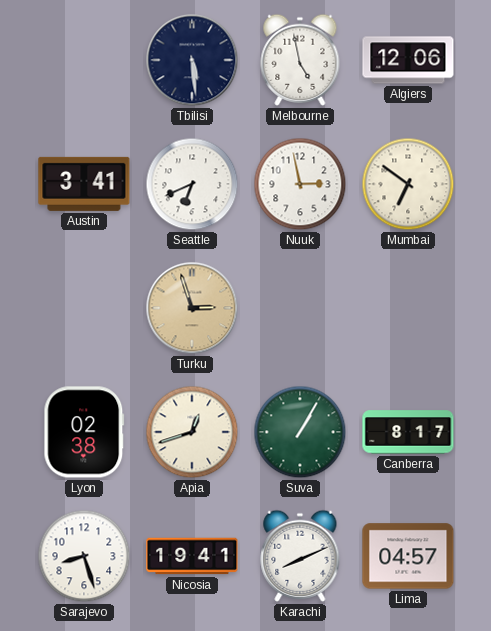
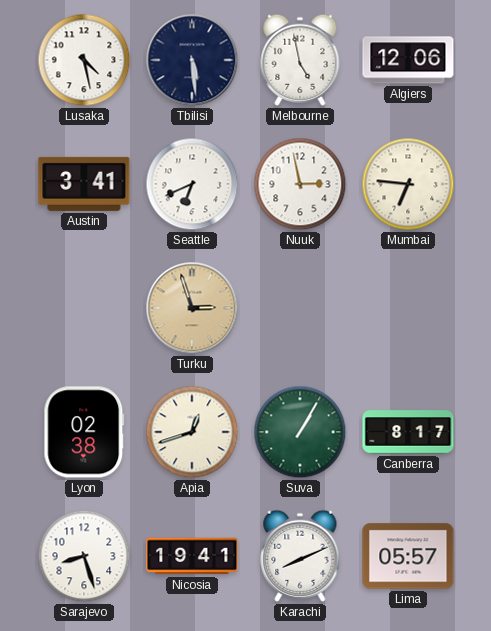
Lusaka: none -> 4:28
Mumbai: 6:51 -> 6:46
Lima: 04:57 -> 05:57
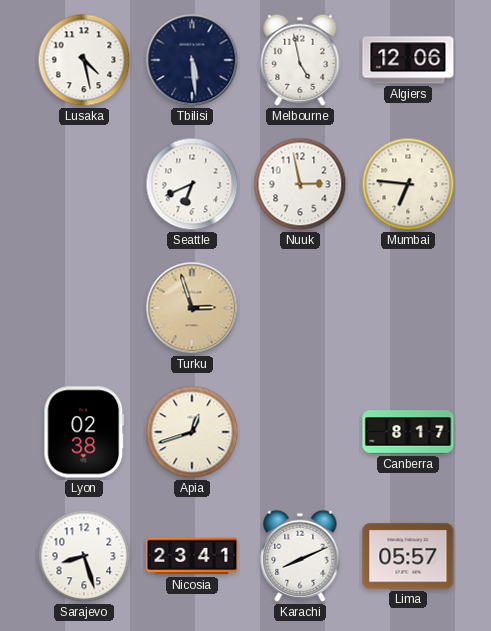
Austin: 3:41 -> none
Suva: 1:05 -> none
Nicosia: 19:41 -> 23:41
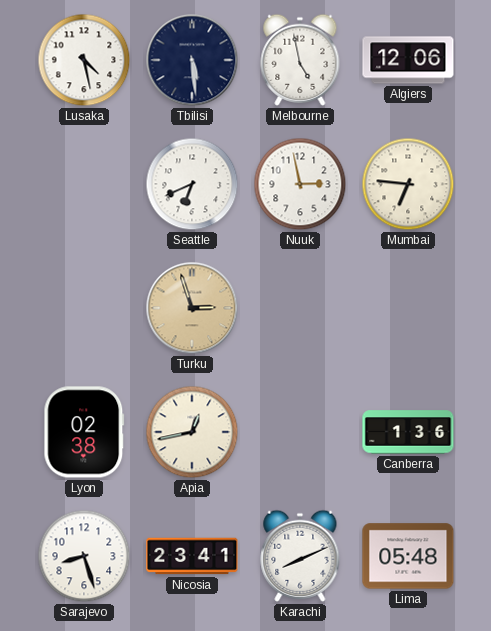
Apia: 12:42 -> 12:43
Canberra: 8:17 -> 1:36
Lima: 05:57 -> 05:48
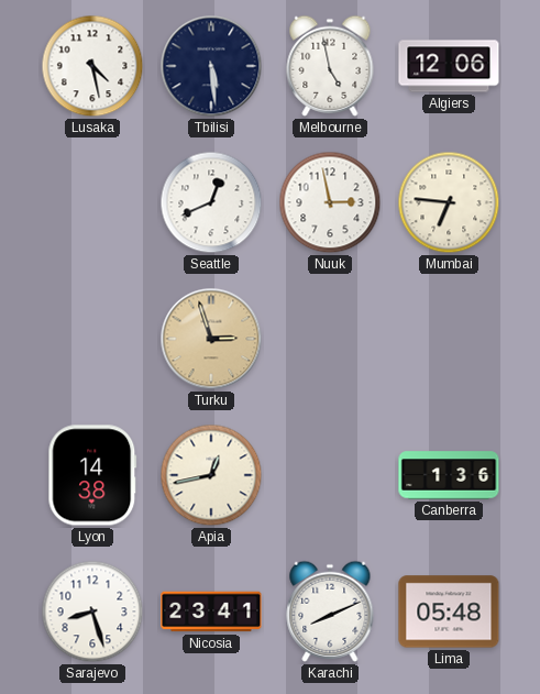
Seattle: 6:41 -> 12:41
Lyon: 02:38 -> 14:38
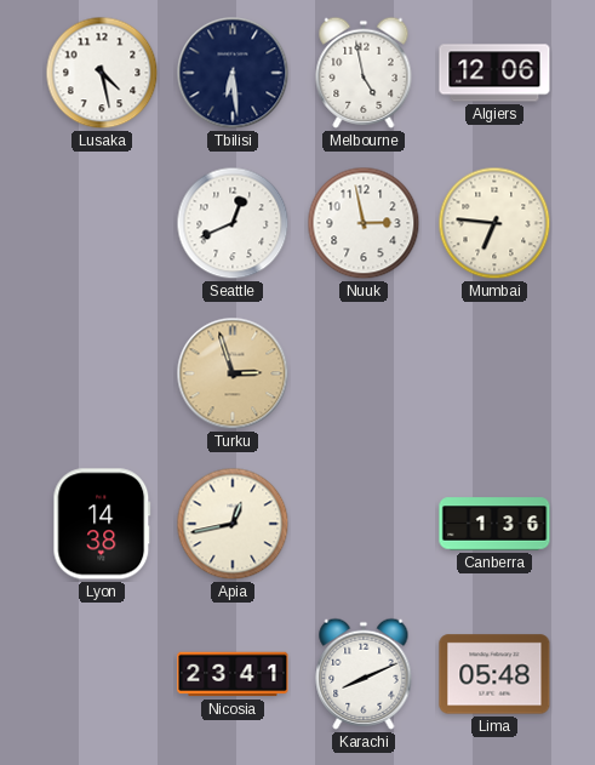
Tbilisi: 5:29 -> 6:29
Sarajevo: 8:27 -> none
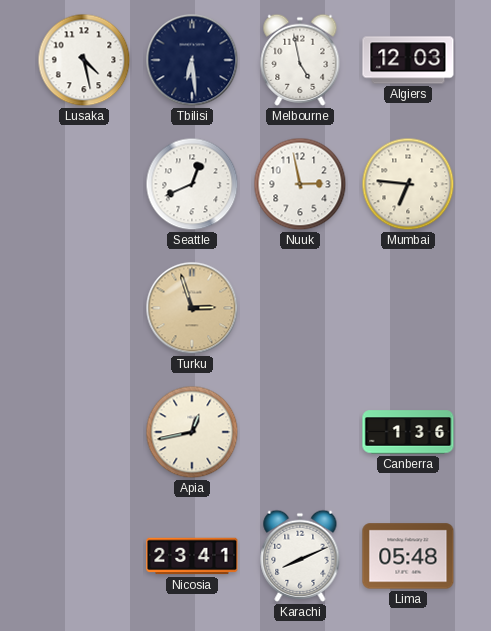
Algiers: 12:06 -> 12:03
Lyon: 14:38 -> none
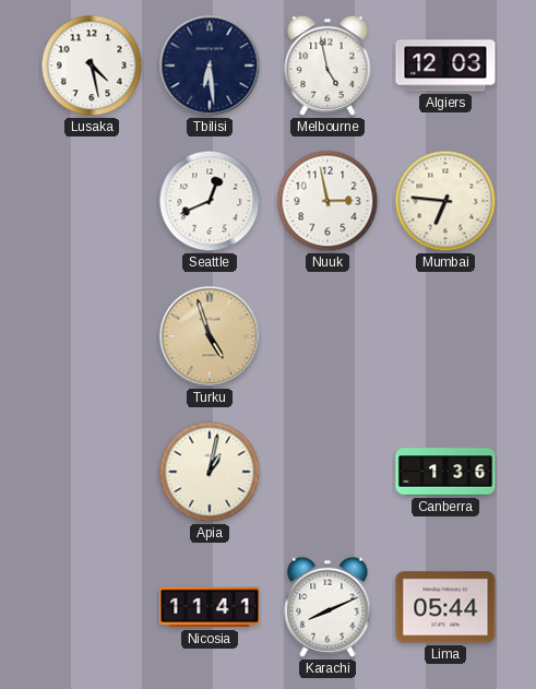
Turku: 2:57 -> 4:57
Apia: 12:43 -> 1:02
Nicosia: 23:41 -> 11:41
Lima: 05:48 -> 05:44
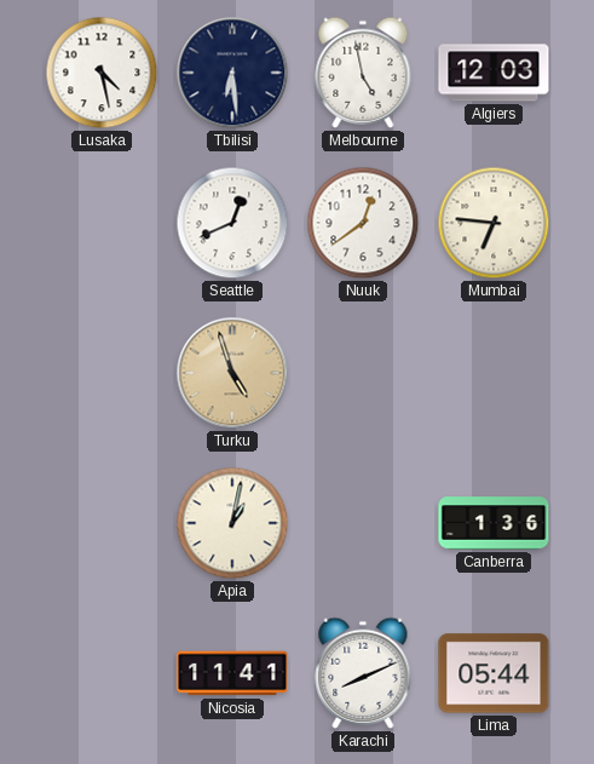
Nuuk: 2:58 -> 12:39
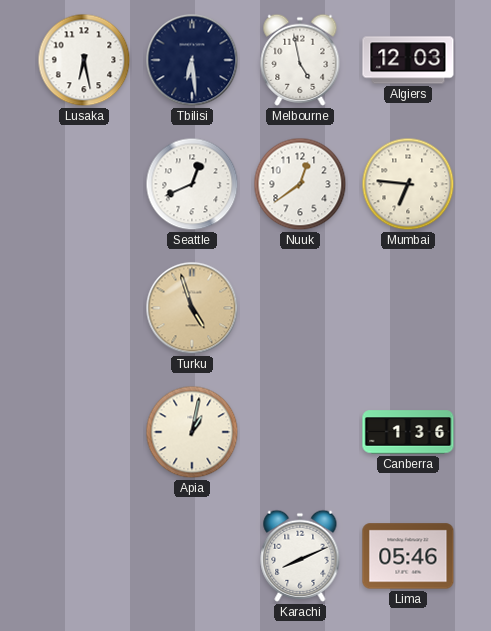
Lusaka: 4:28 -> 6:28
Nicosia: 11:41 -> none
Lima: 05:44 -> 05:46
